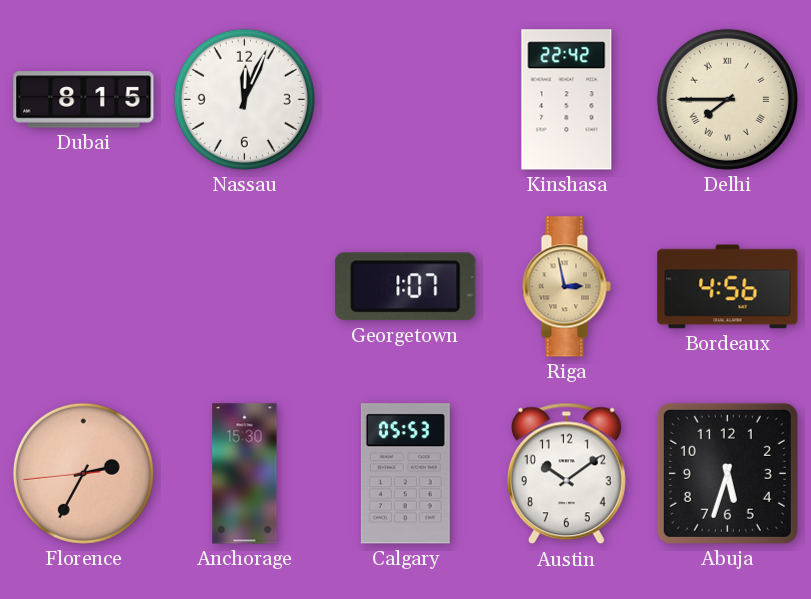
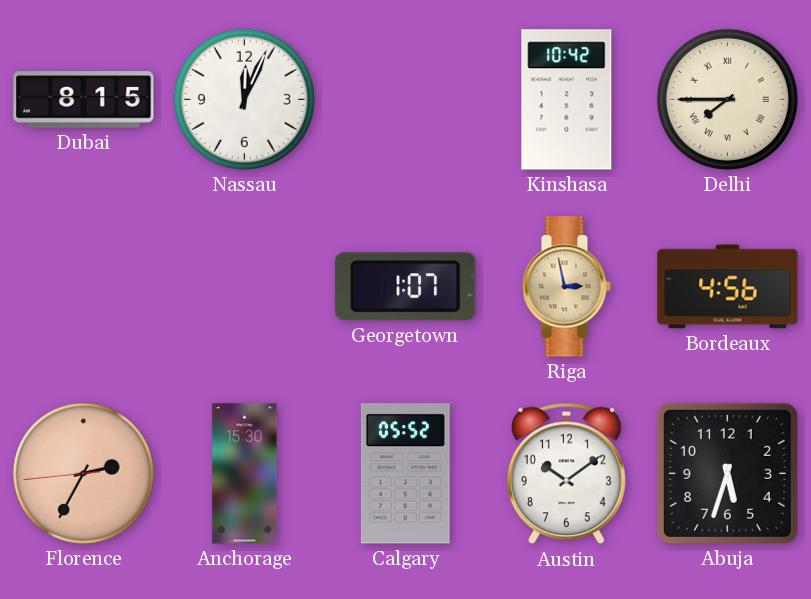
Kinshasa: 22:42 -> 10:42
Calgary: 05:53 -> 05:52
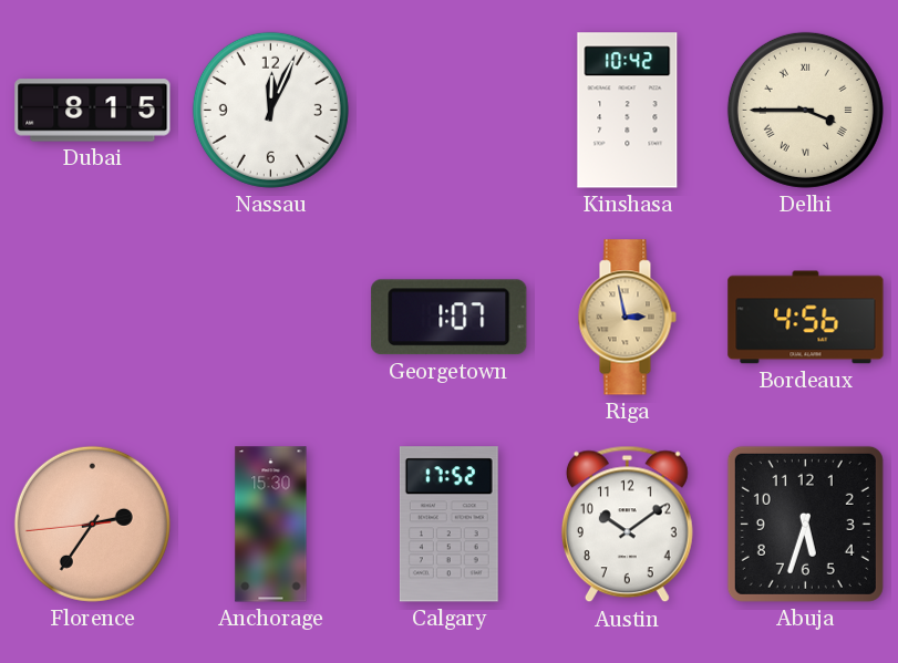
Delhi: 7:45 -> 3:45
Florence: 2:34 -> 2:35
Calgary: 05:52 -> 17:52
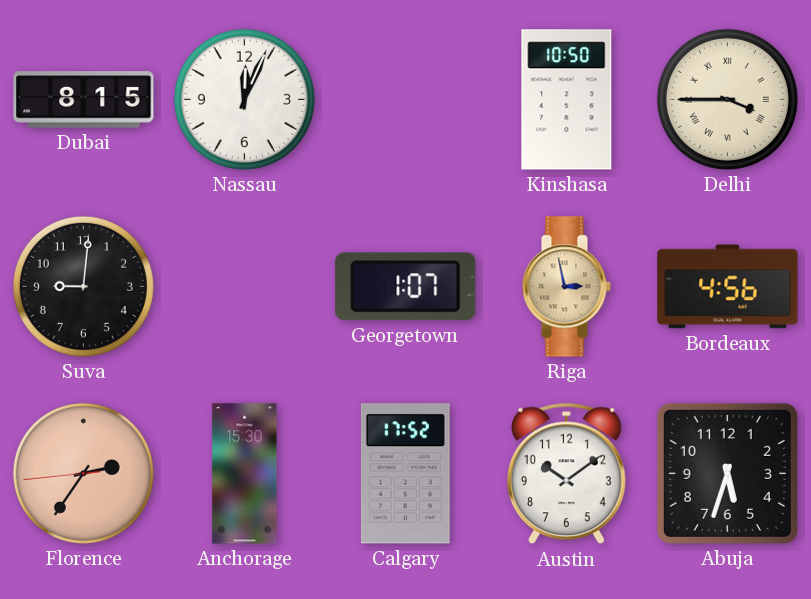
Kinshasa: 10:42 -> 10:50
Suva: none -> 9:01
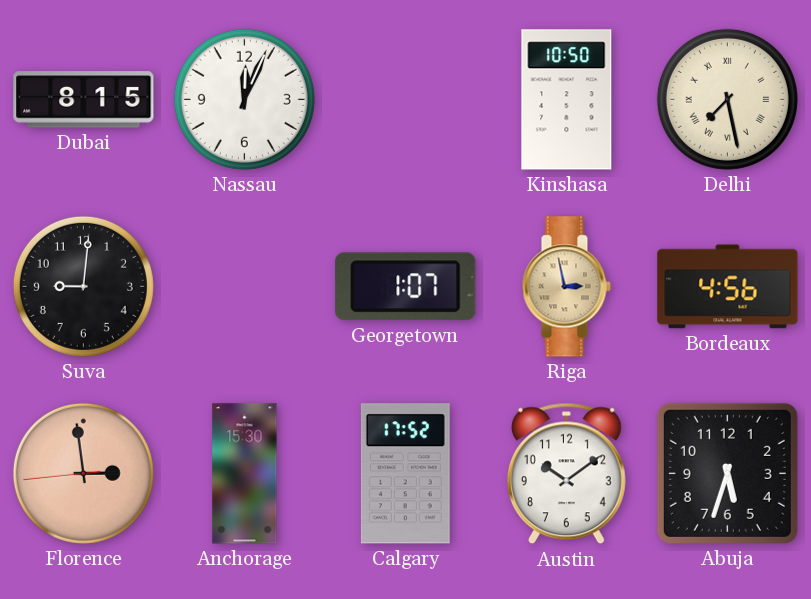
Delhi: 3:45 -> 7:28
Florence: 2:35 -> 2:58
